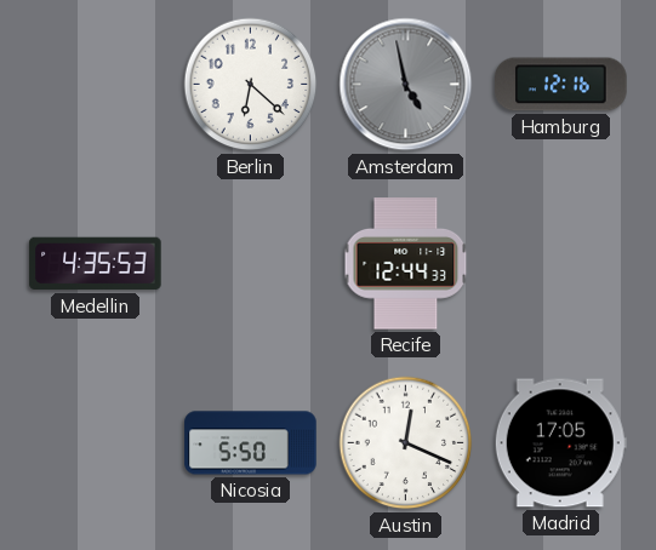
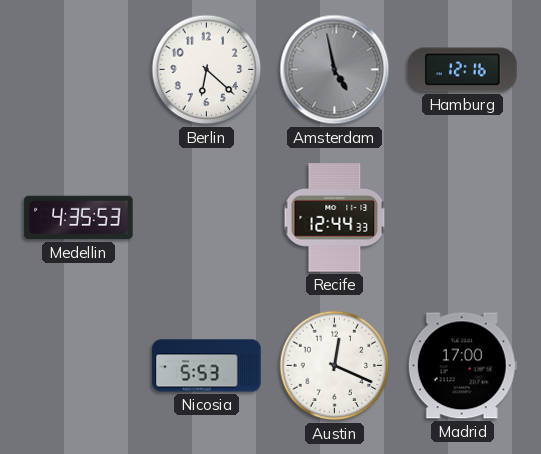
Nicosia: 5:50 -> 5:53
Madrid: 17:05 -> 17:00
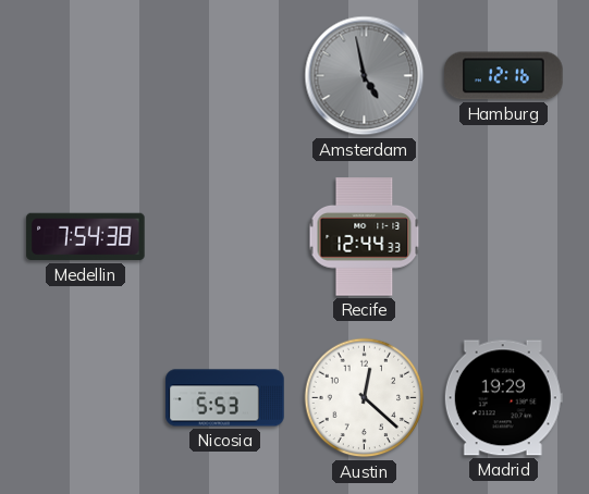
Berlin: 6:22 -> none
Medellin: 4:35 -> 7:54
Austin: 12:19 -> 12:22
Madrid: 17:00 -> 19:29
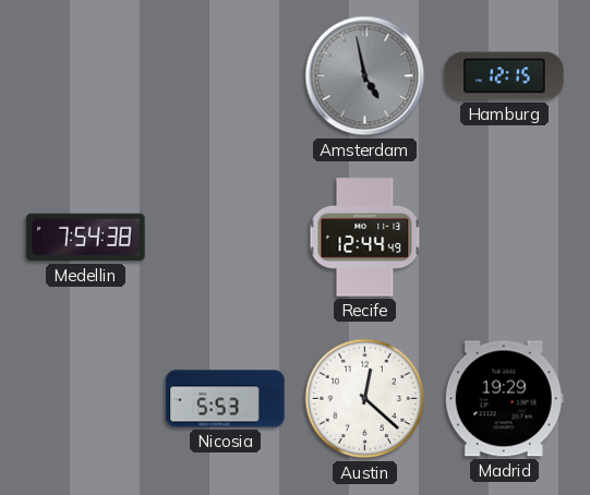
Hamburg: 12:16 -> 12:15
Recife: 12:44:33 -> 12:44:49
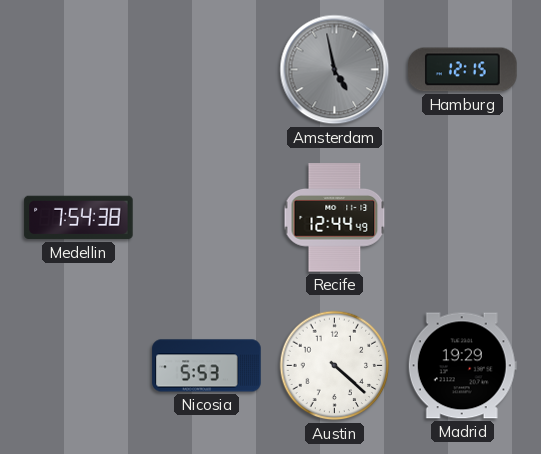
Austin: 12:22 -> 4:22
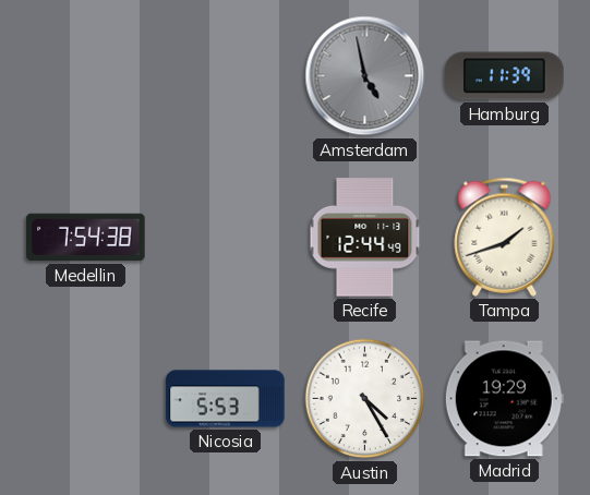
Hamburg: 12:15 -> 11:39
Tampa: none -> 1:42
Austin: 4:22 -> 4:25
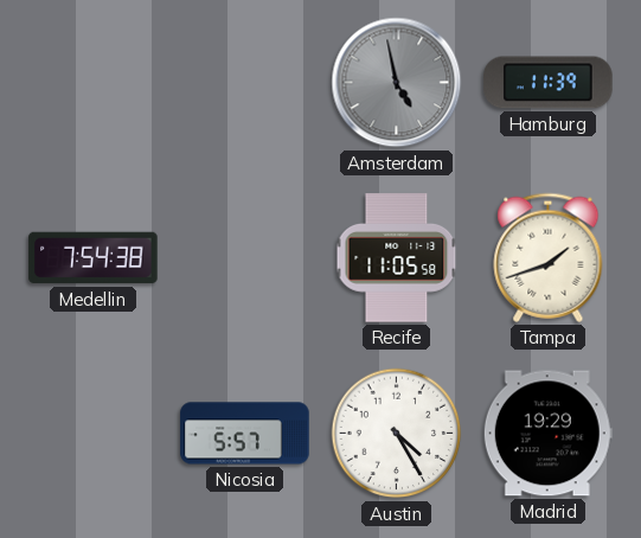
Recife: 12:44 -> 11:05
Nicosia: 5:53 -> 5:57
